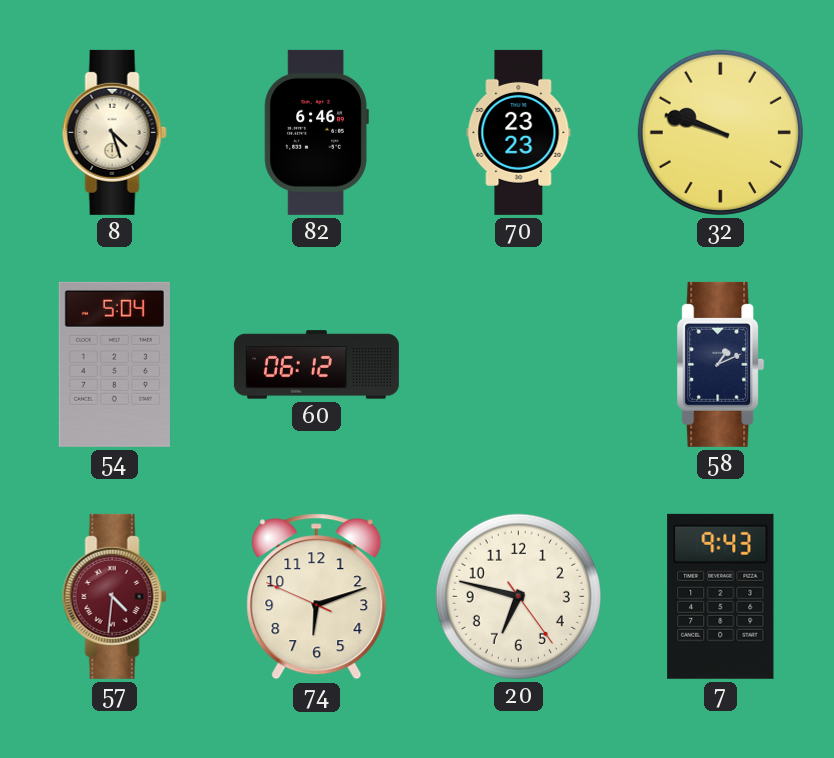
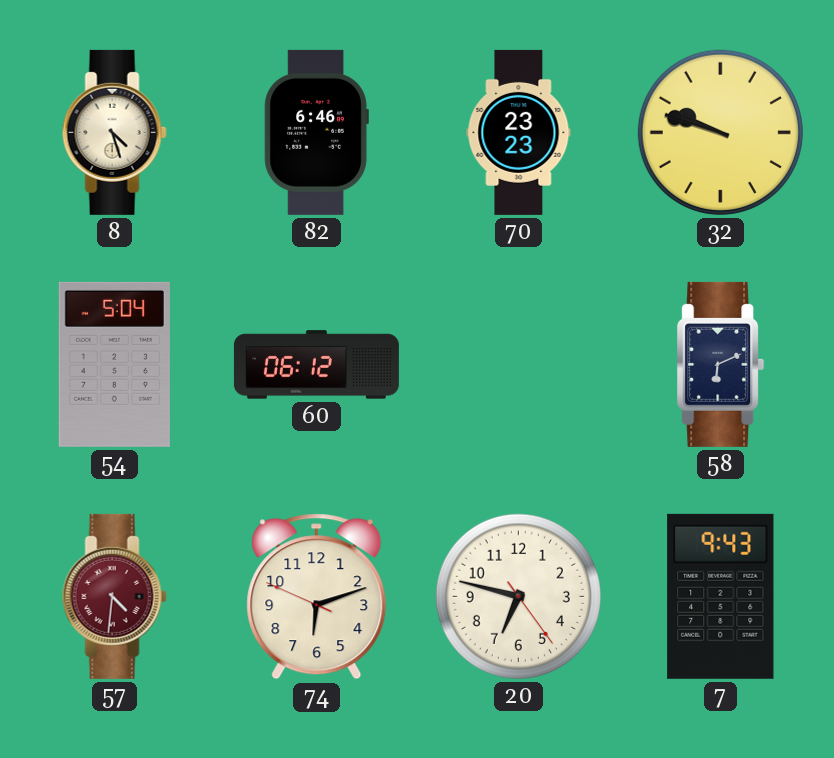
58: 1:11 -> 6:11
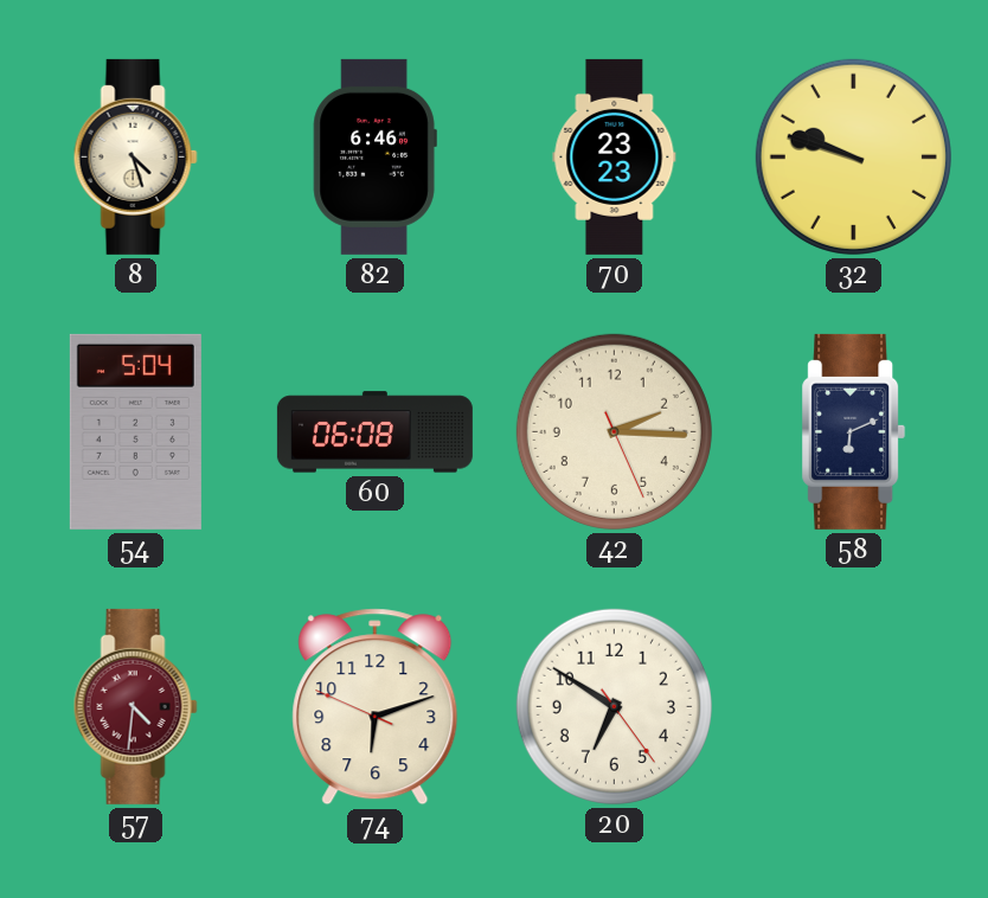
60: 06:12 -> 06:08
42: none -> 2:15
20: 6:47 -> 6:50
7: 9:43 -> none
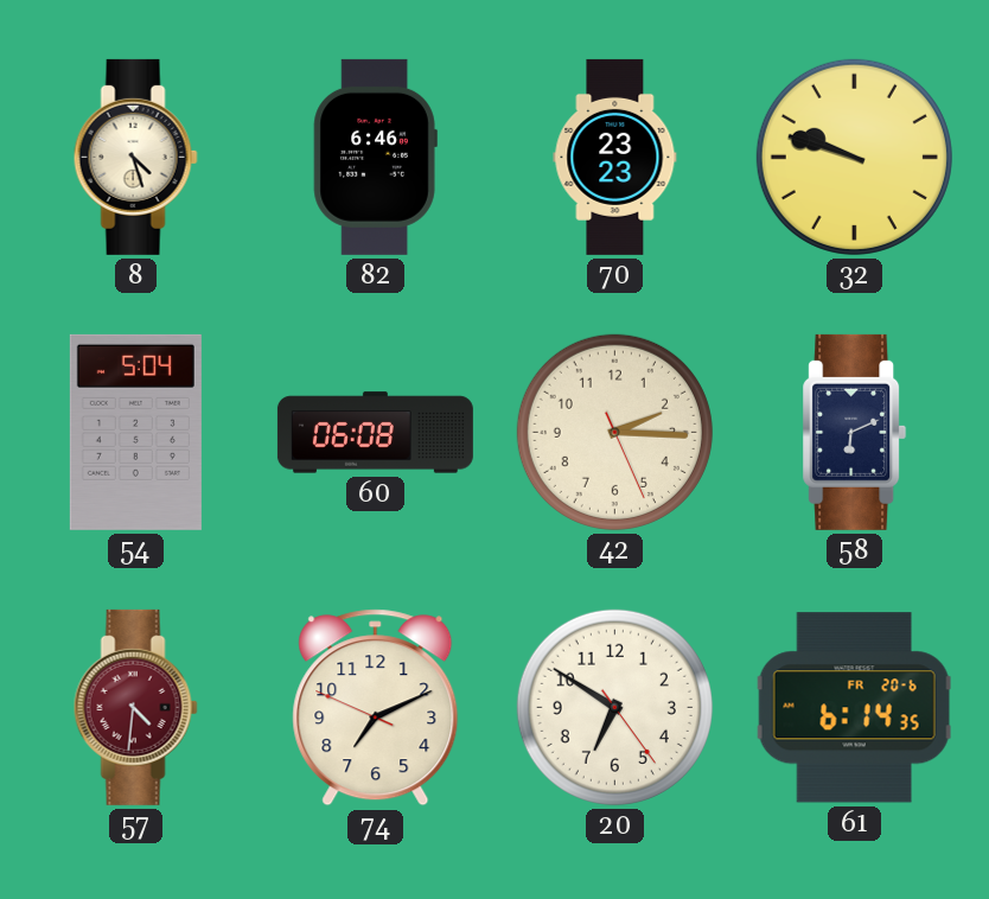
74: 6:11 -> 7:10
61: none -> 6:14
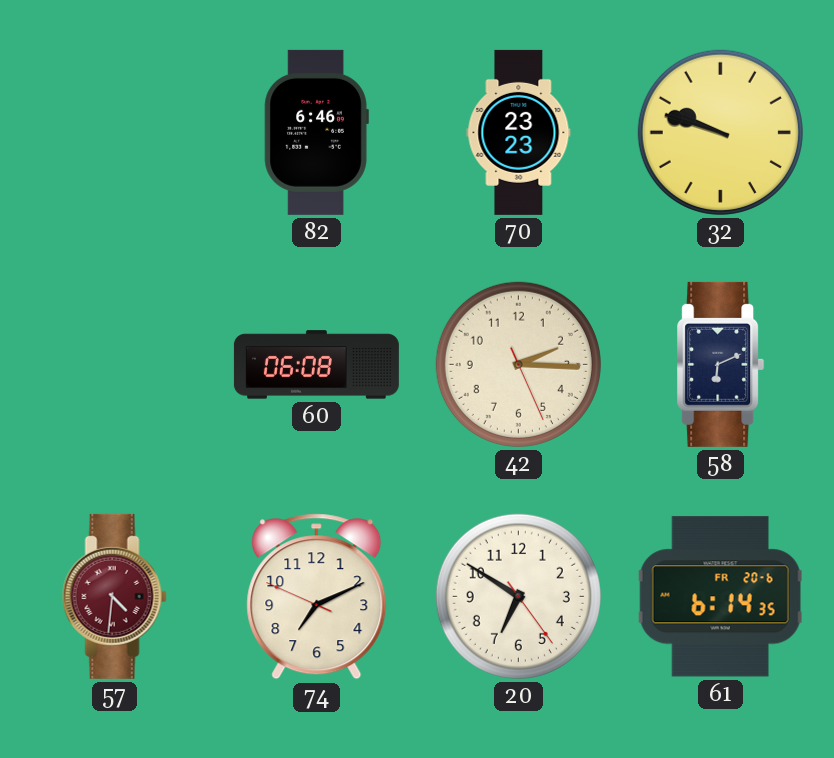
8: 4:27 -> none
54: 5:04 -> none
